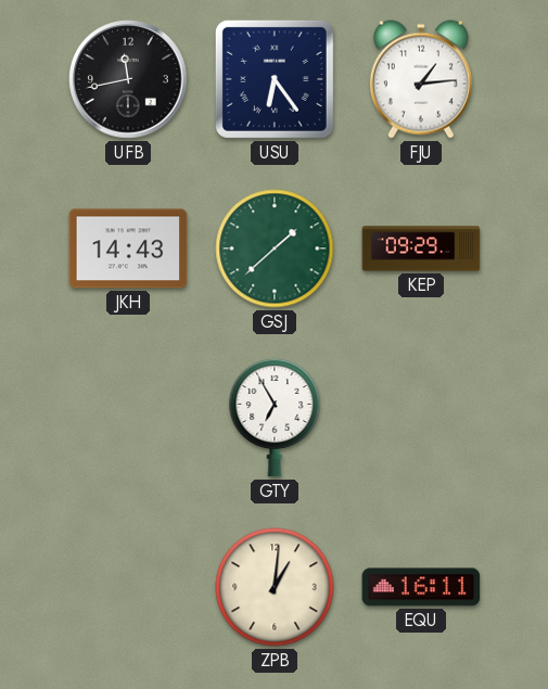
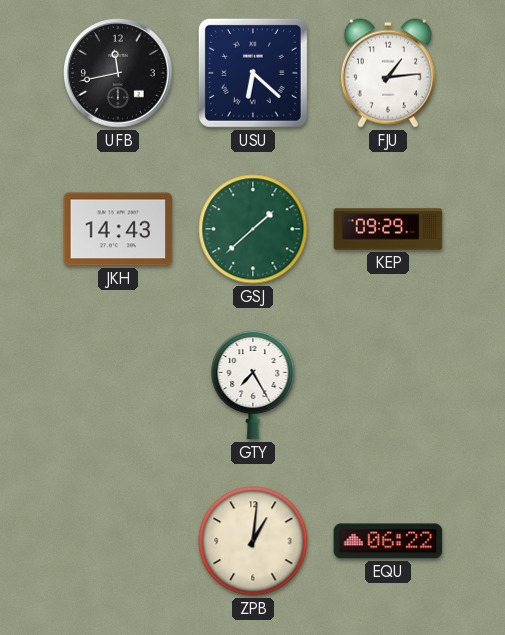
USU: 6:24 -> 6:22
GTY: 6:55 -> 7:25
EQU: 16:11 -> 06:22
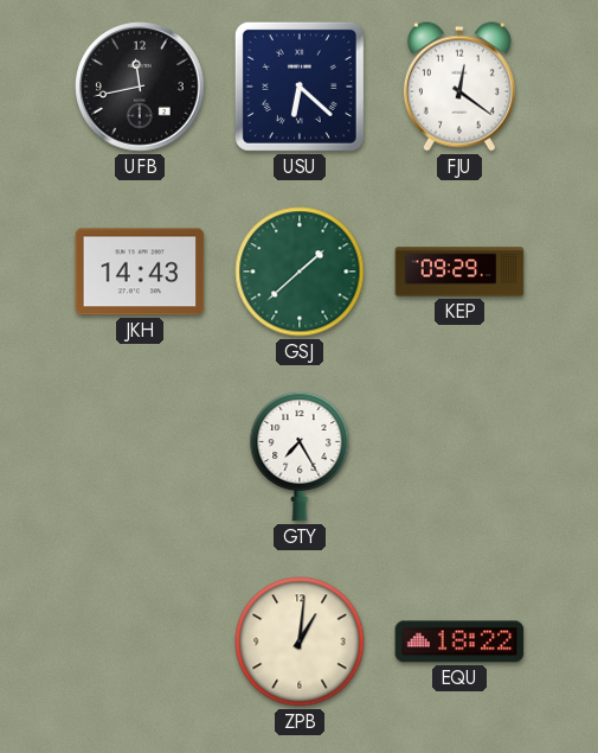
FJU: 1:14 -> 12:21
EQU: 06:22 -> 18:22
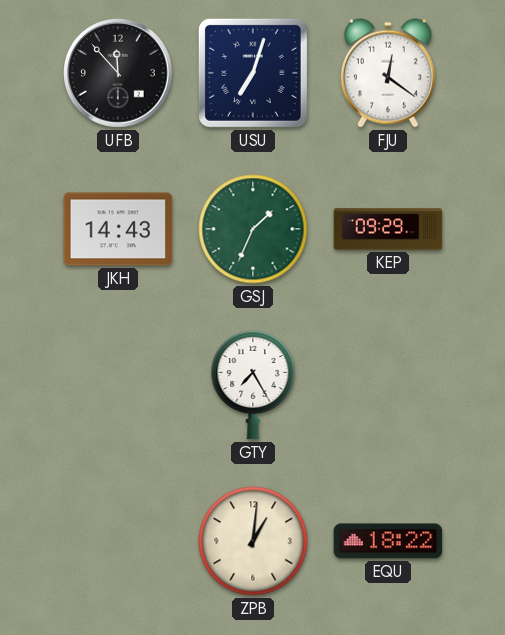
UFB: 11:43 -> 11:53
USU: 6:22 -> 7:03
GSJ: 1:38 -> 1:34
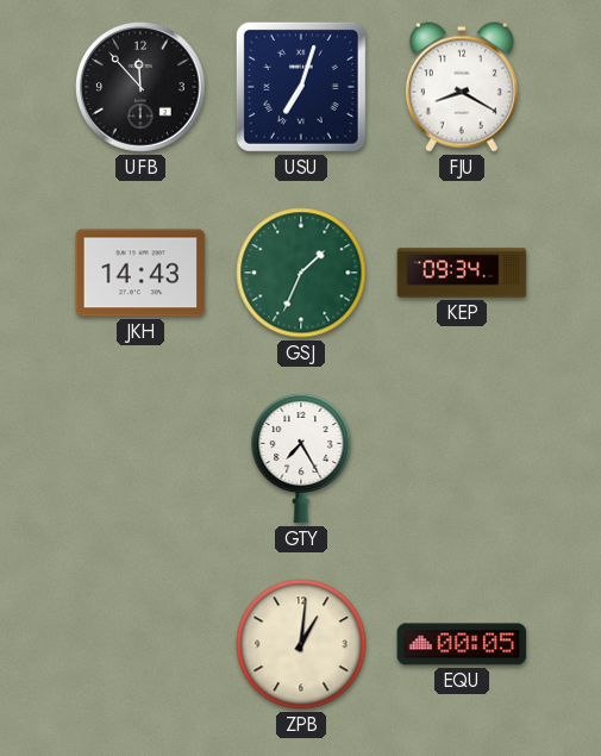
FJU: 12:21 -> 8:20
KEP: 09:29 -> 09:34
EQU: 18:22 -> 00:05
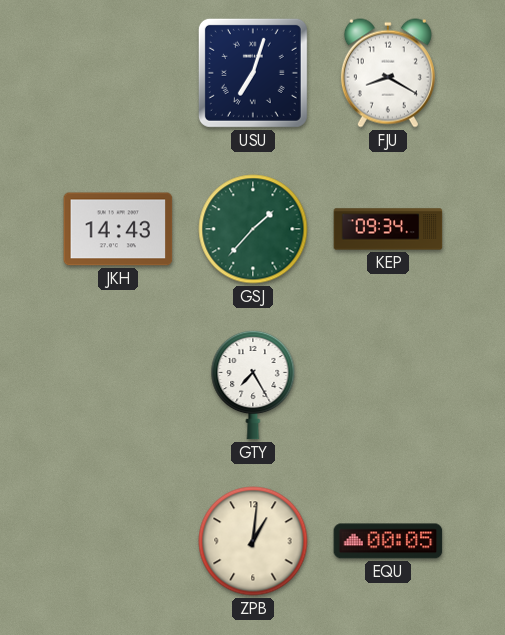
UFB: 11:53 -> none
GSJ: 1:34 -> 1:37
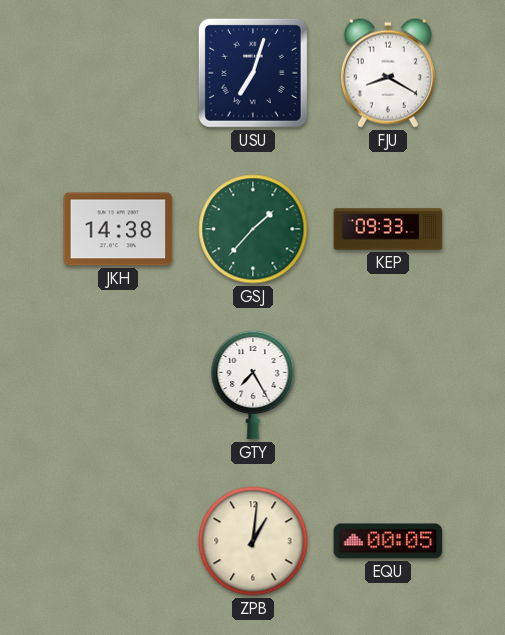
JKH: 14:43 -> 14:38
KEP: 09:34 -> 09:33
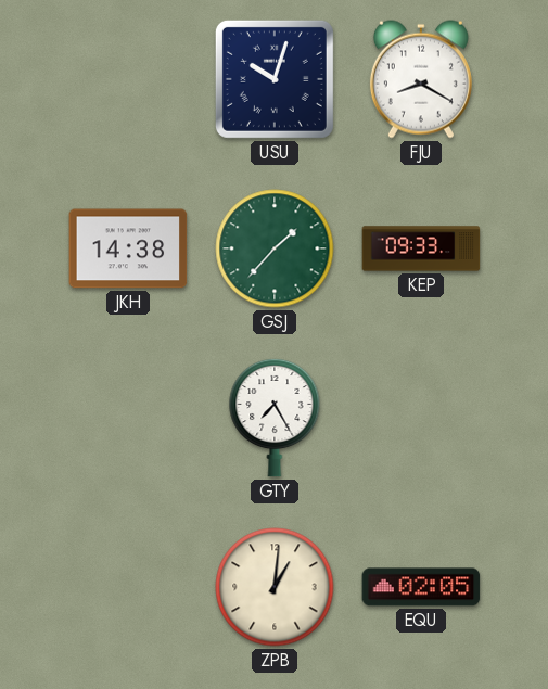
USU: 7:03 -> 10:03
EQU: 00:05 -> 02:05
